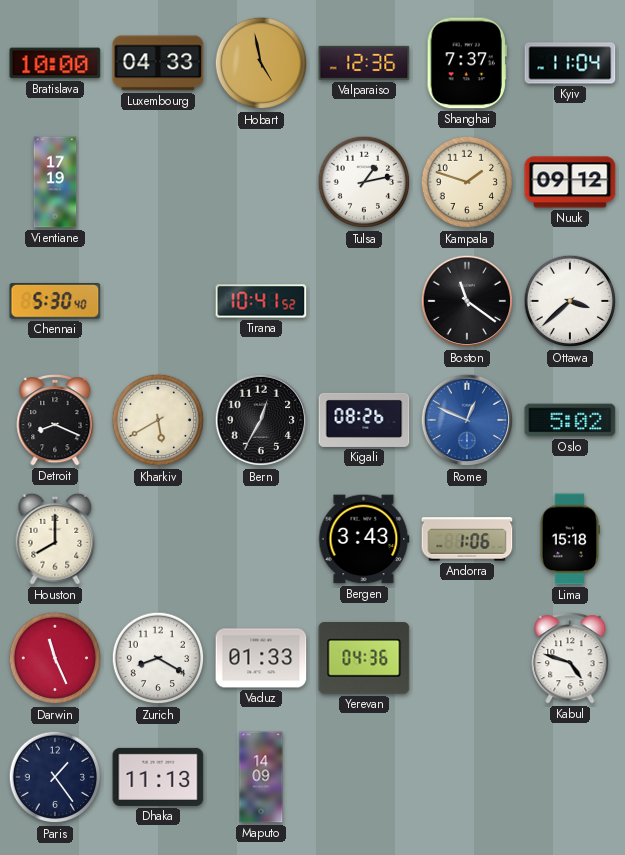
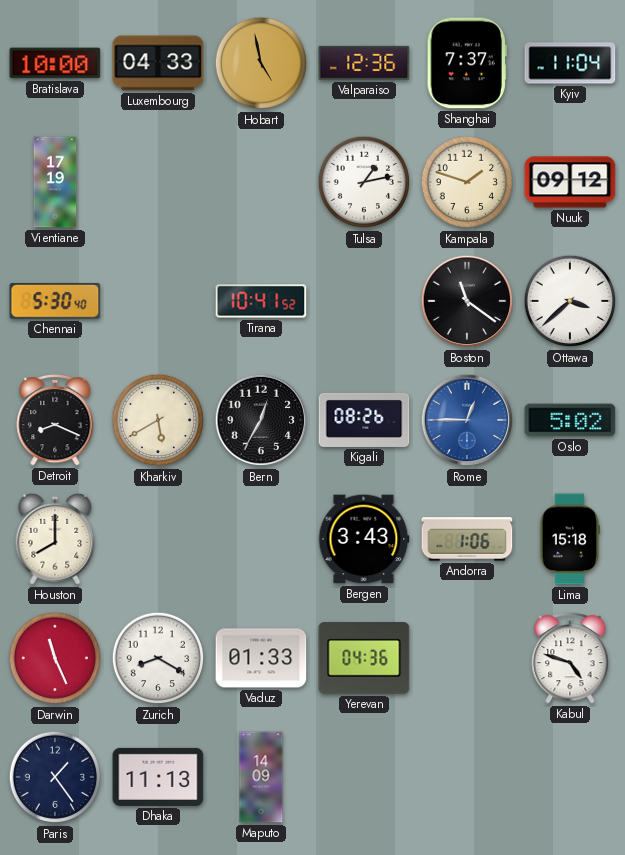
Rome: 12:49 -> 12:45
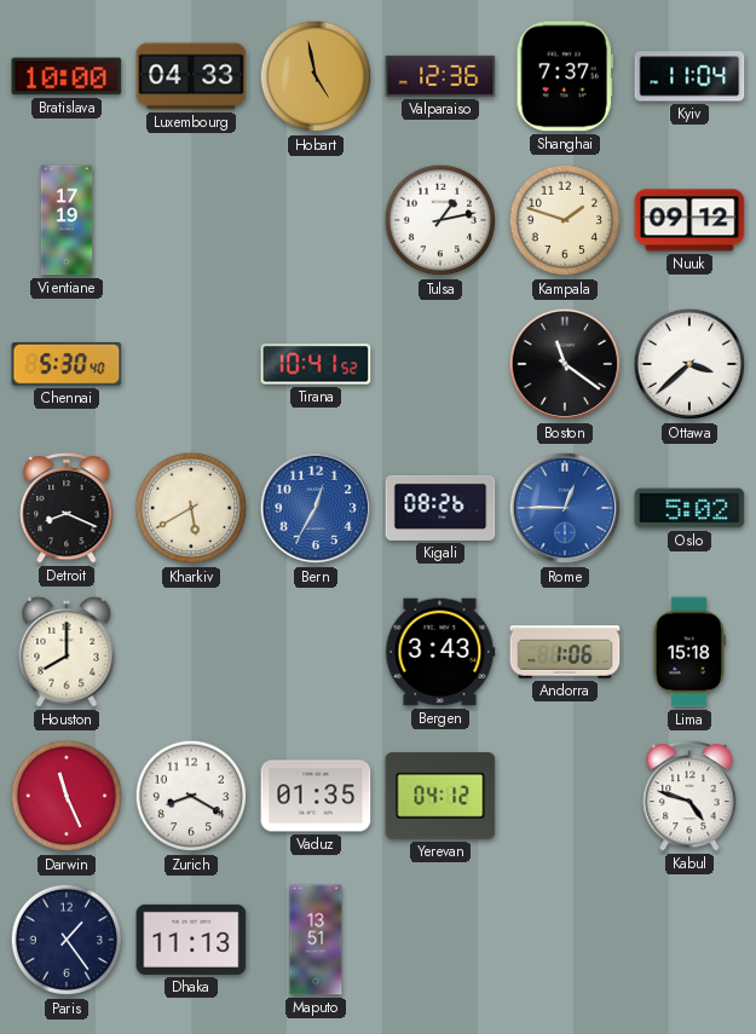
Bern dial: black -> blue
Vaduz: 01:33 -> 01:35
Yerevan: 04:36 -> 04:12
Maputo: 14:09 -> 13:51
